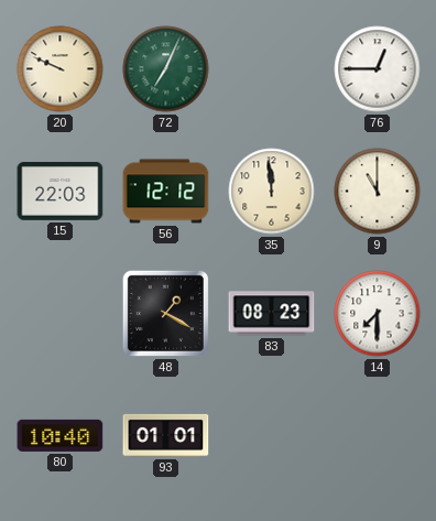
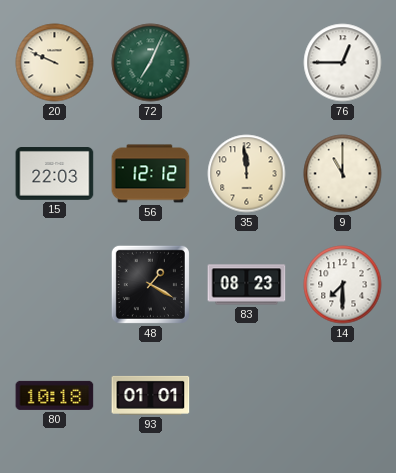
80: 10:40 -> 10:18
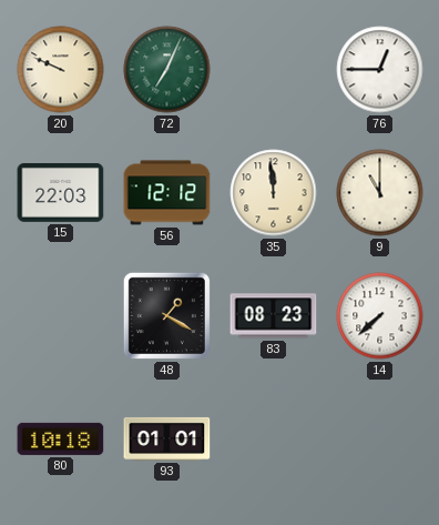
14: 7:30 -> 7:38
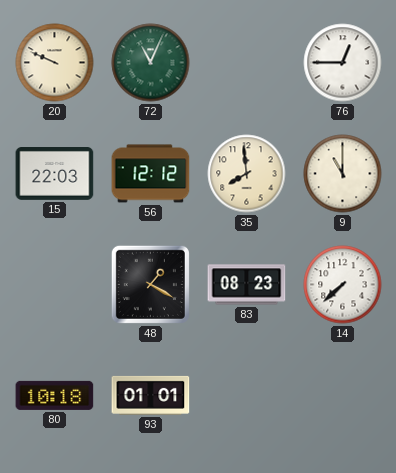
72: 7:04 -> 11:04
35: 11:59 -> 7:59
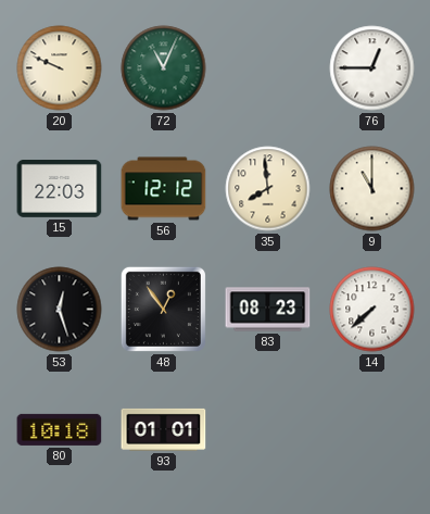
53: none -> 12:27
48: 1:20 -> 12:54
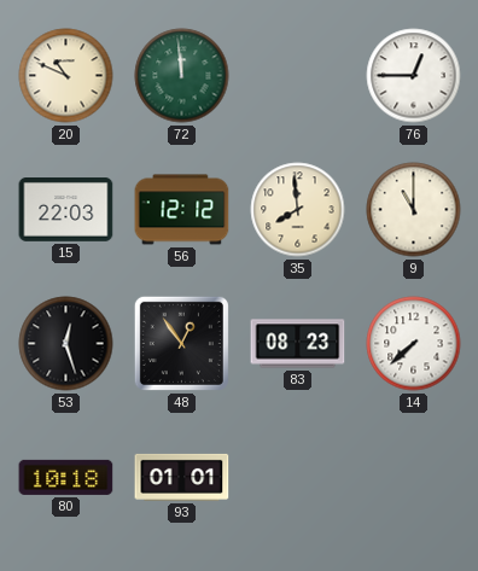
20: 9:49 -> 10:49
72: 11:04 -> 11:59
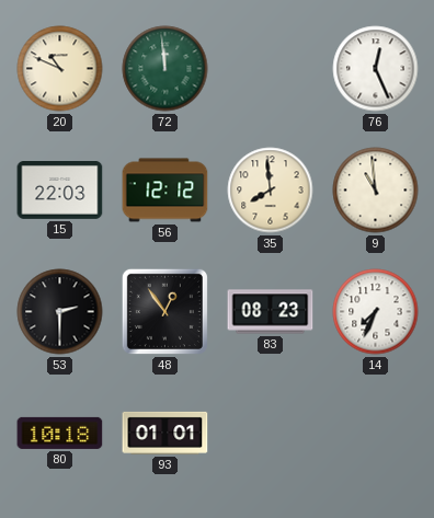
76: 12:45 -> 12:26
9: 11:00 -> 10:59
53: 12:27 -> 2:30
14: 7:38 -> 7:34
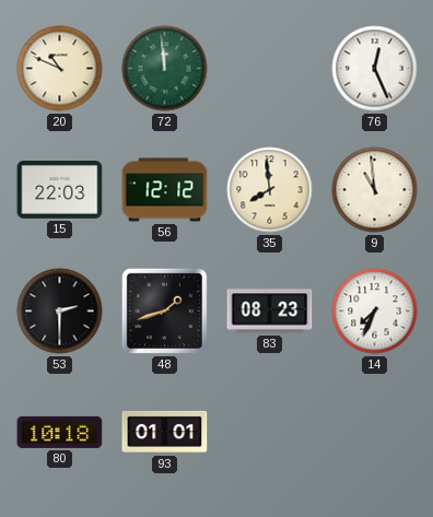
48: 12:54 -> 1:42
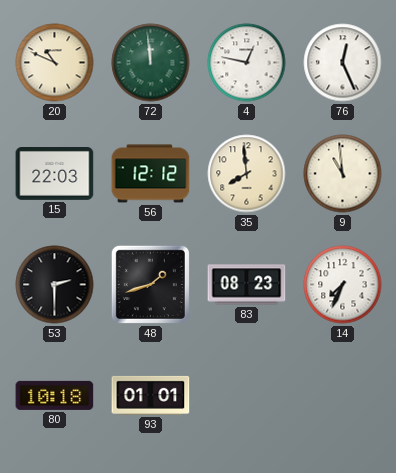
4: none -> 12:47
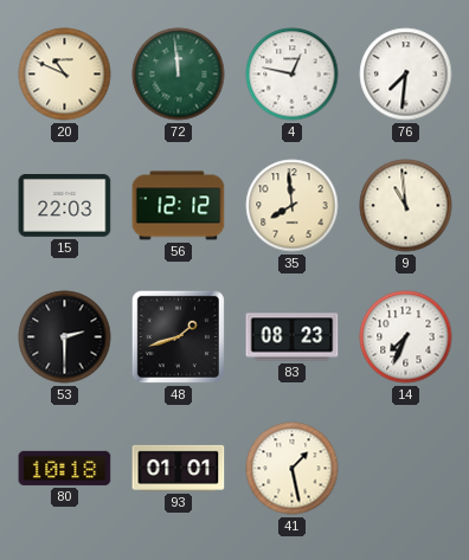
76: 12:26 -> 7:31
41: none -> 1:28
